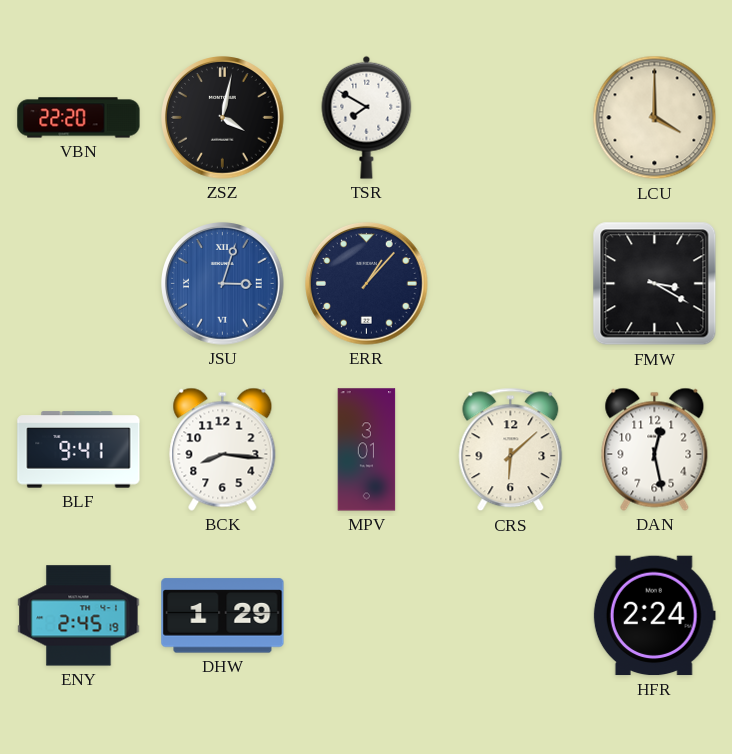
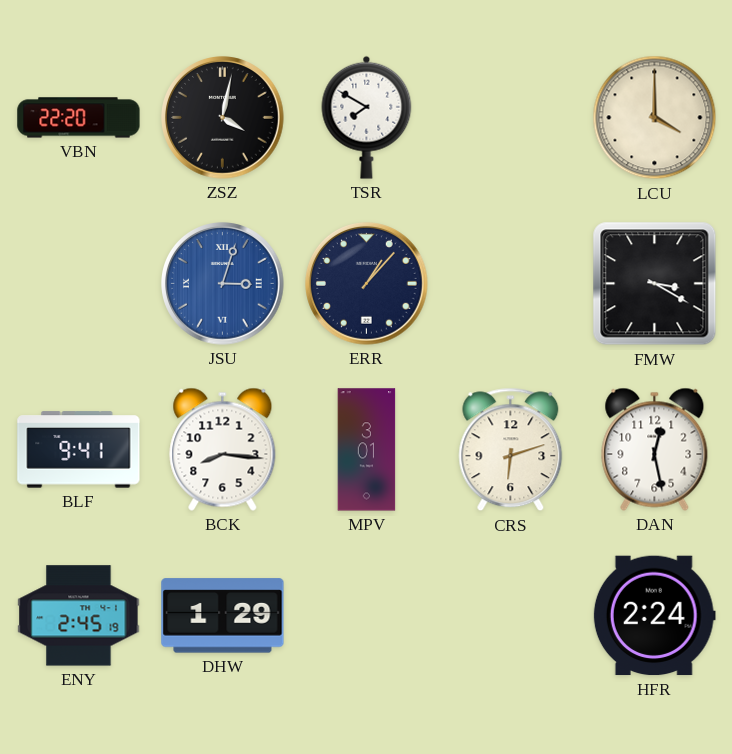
CRS: 6:08 -> 6:12
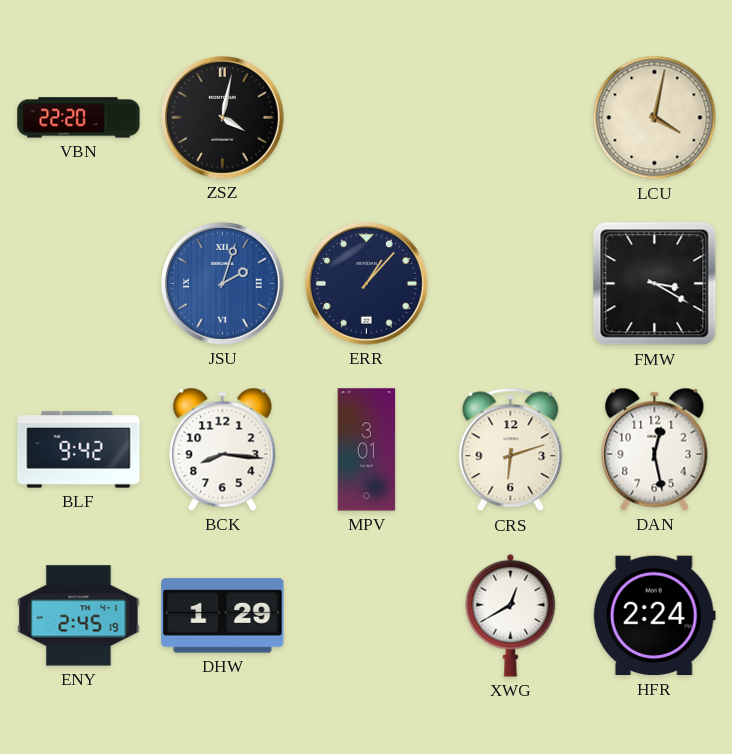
TSR: 7:50 -> none
LCU: 4:00 -> 4:02
JSU: 3:03 -> 2:03
BLF: 9:41 -> 9:42
XWG: none -> 12:40
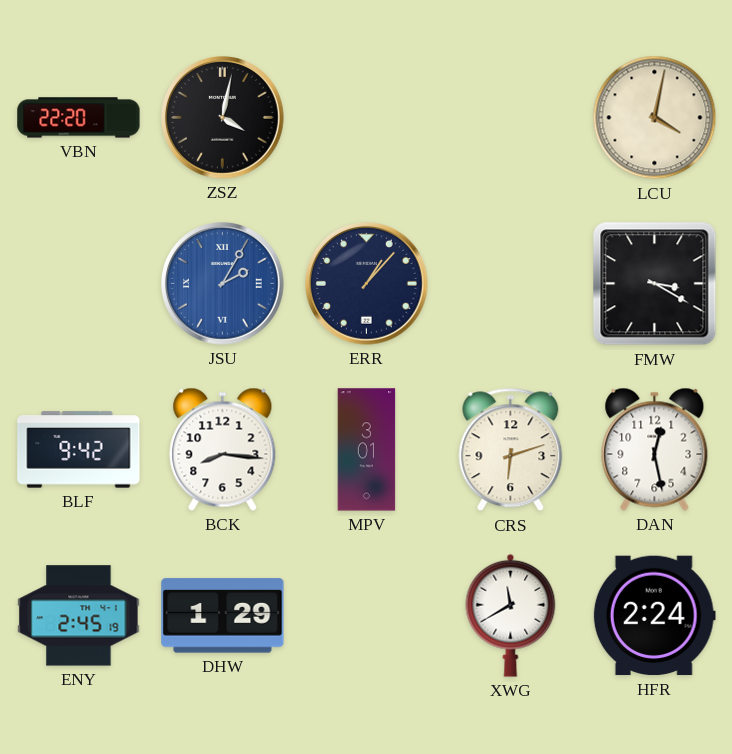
JSU: 2:03 -> 2:05
XWG: 12:40 -> 11:40
